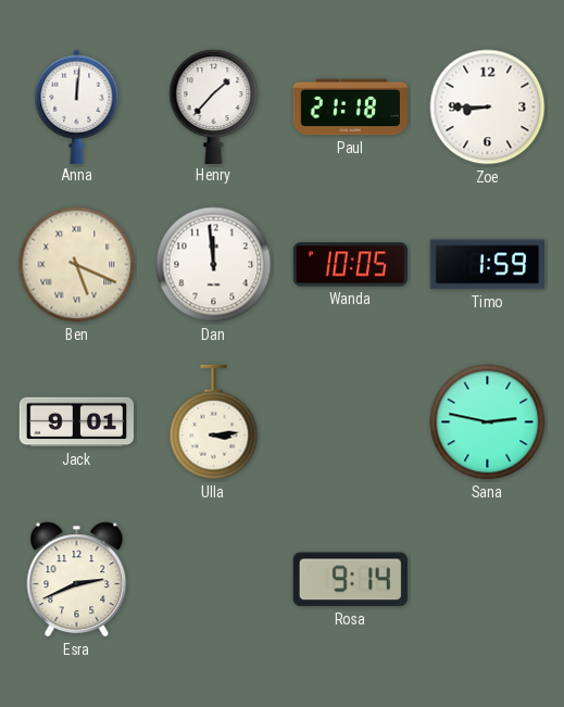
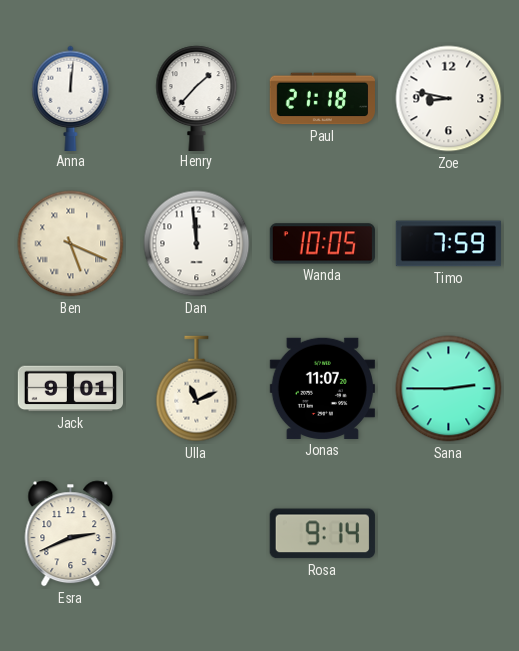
Zoe: 8:45 -> 8:47
Timo: 1:59 -> 7:59
Ulla: 3:14 -> 11:11
Jonas: none -> 11:07
Sana: 2:47 -> 2:45
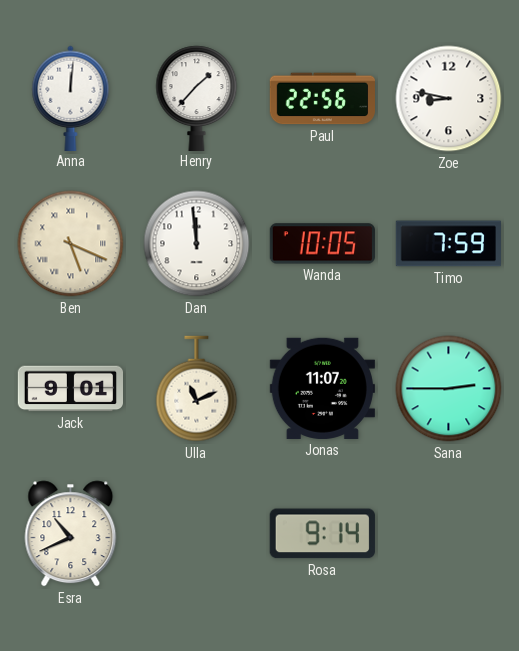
Paul: 21:18 -> 22:56
Esra: 2:41 -> 10:41
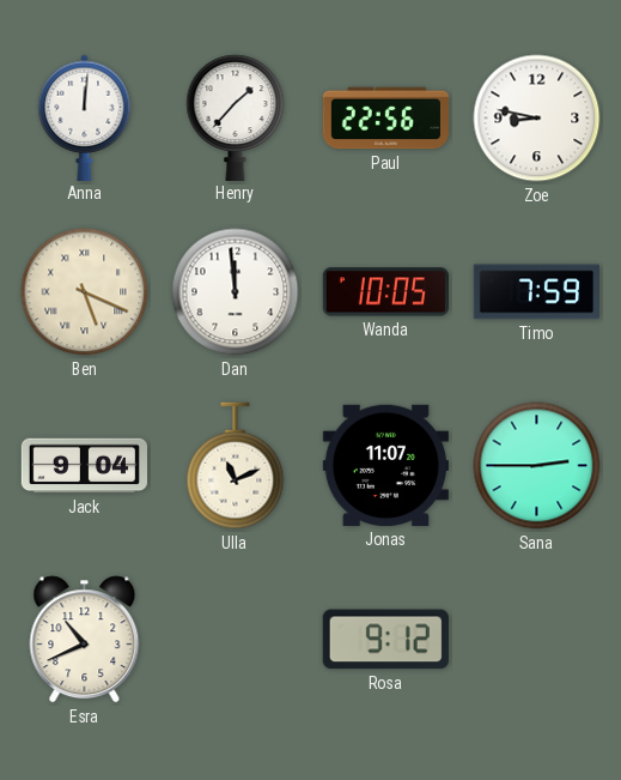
Jack: 9:01 -> 9:04
Rosa: 9:14 -> 9:12
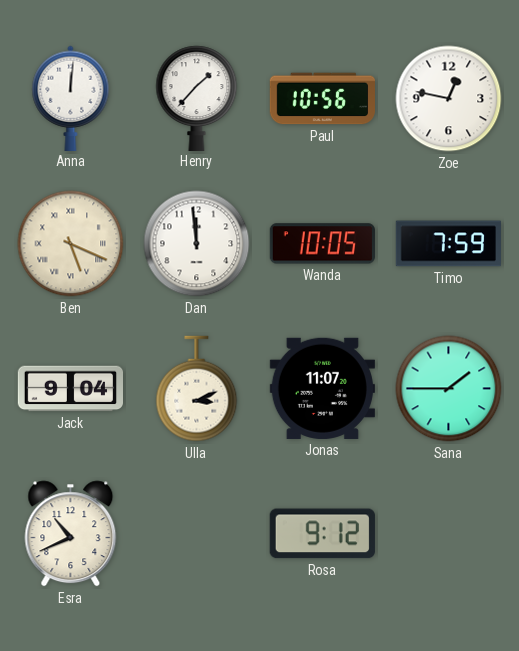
Paul: 22:56 -> 10:56
Zoe: 8:47 -> 12:47
Ulla: 11:11 -> 3:11
Sana: 2:45 -> 1:45
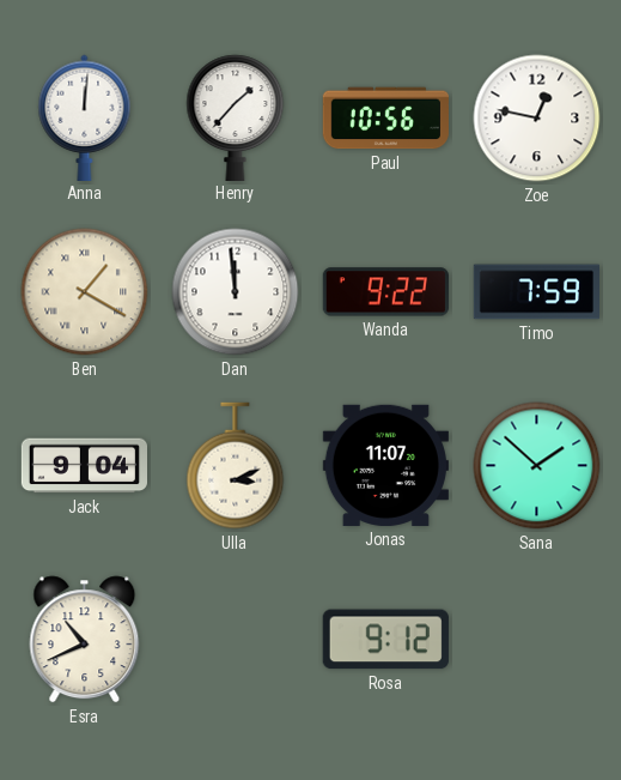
Ben: 5:19 -> 1:20
Wanda: 10:05 -> 9:22
Sana: 1:45 -> 1:52
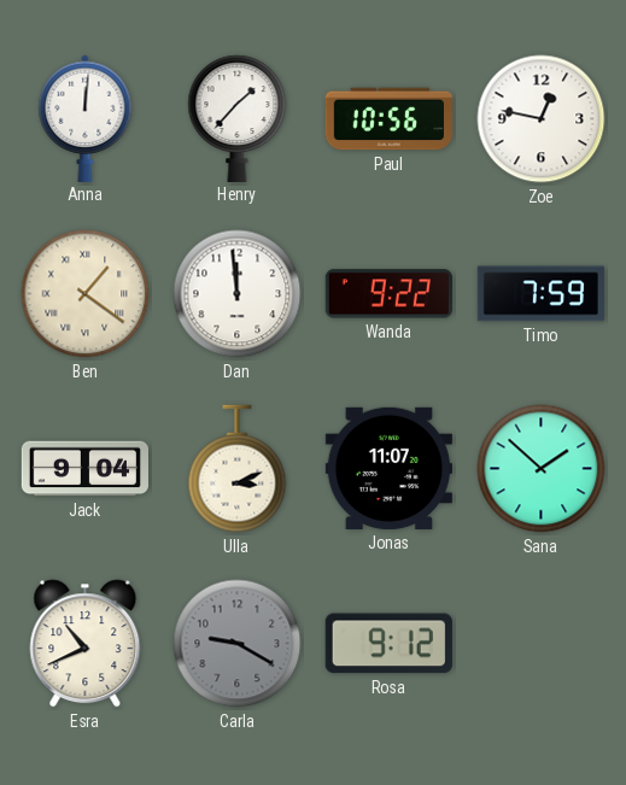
Ben: 1:20 -> 1:21
Carla: none -> 9:20
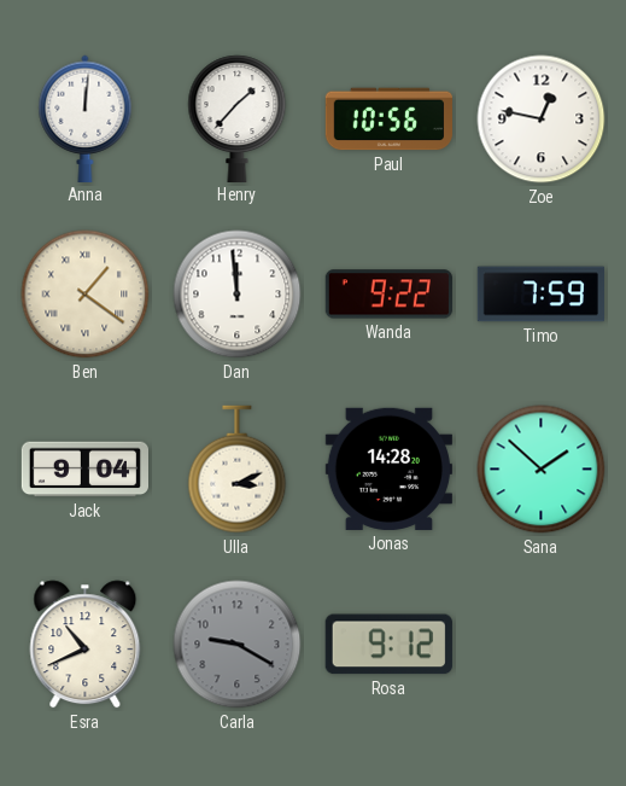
Jonas: 11:07 -> 14:28
